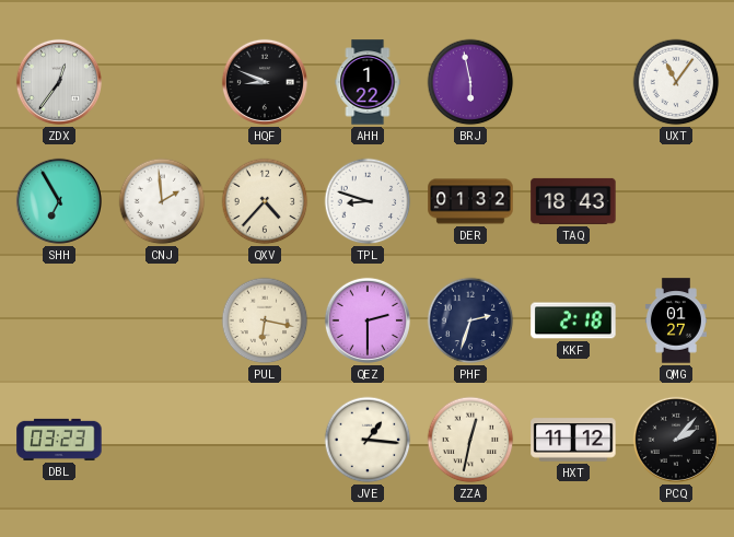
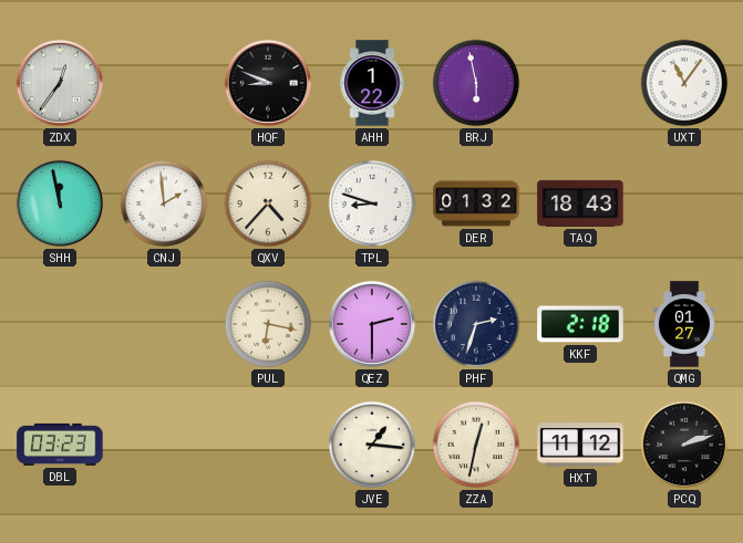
SHH: 6:55 -> 11:58
PCQ: 2:07 -> 2:12
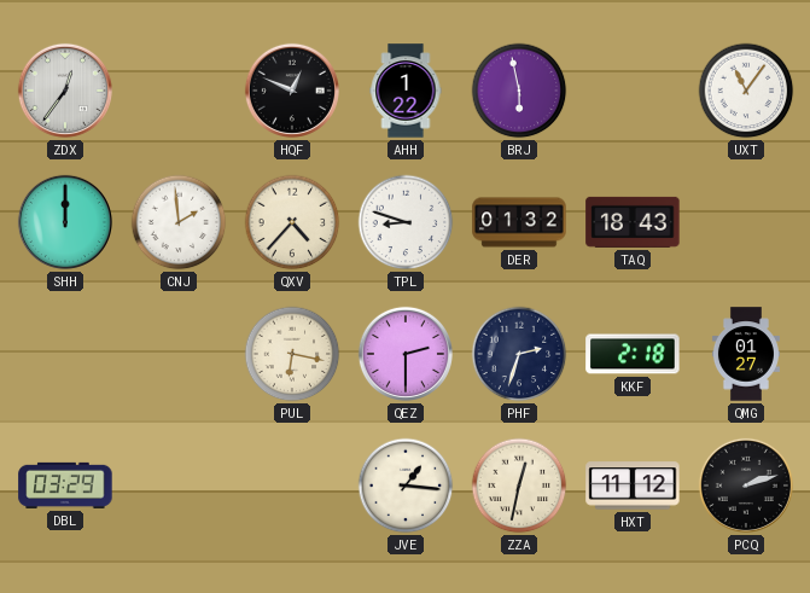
HQF: 8:49 -> 12:49
SHH: 11:58 -> 12:00
DBL: 03:23 -> 03:29
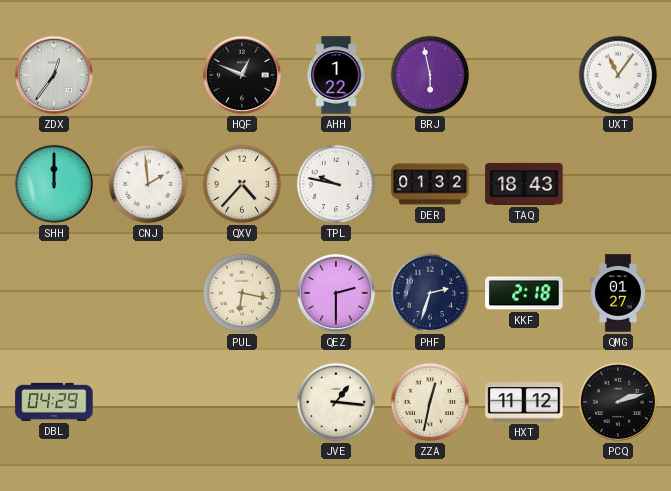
TPL: 8:48 -> 9:47
DBL: 03:29 -> 04:29
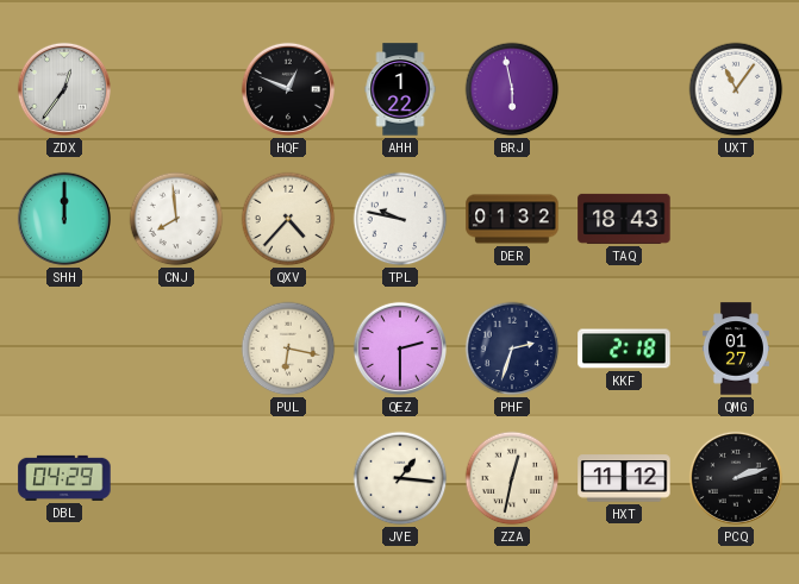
CNJ: 1:59 -> 7:59
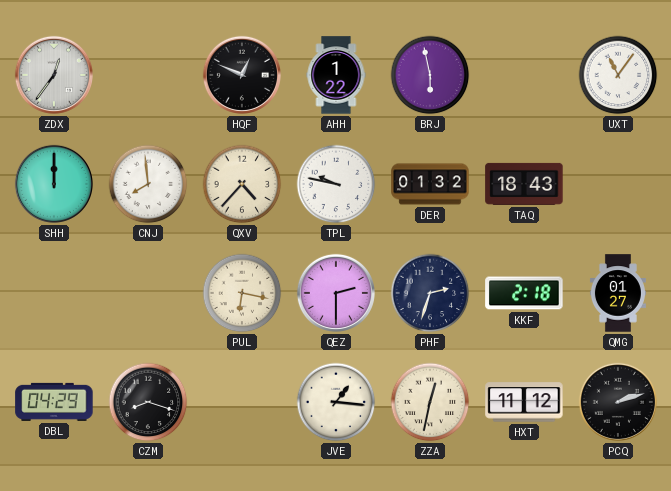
CZM: none -> 8:18
